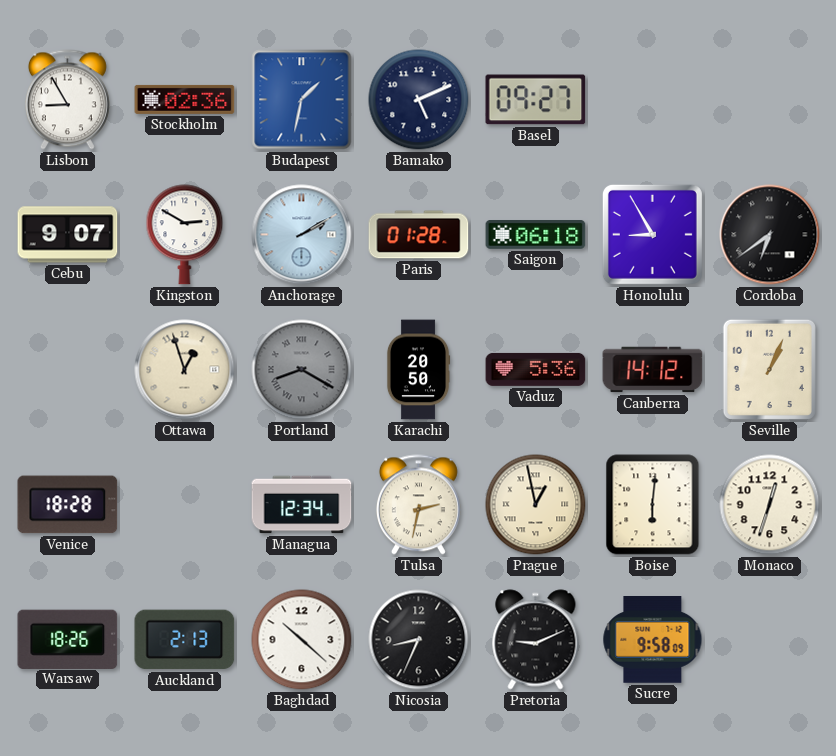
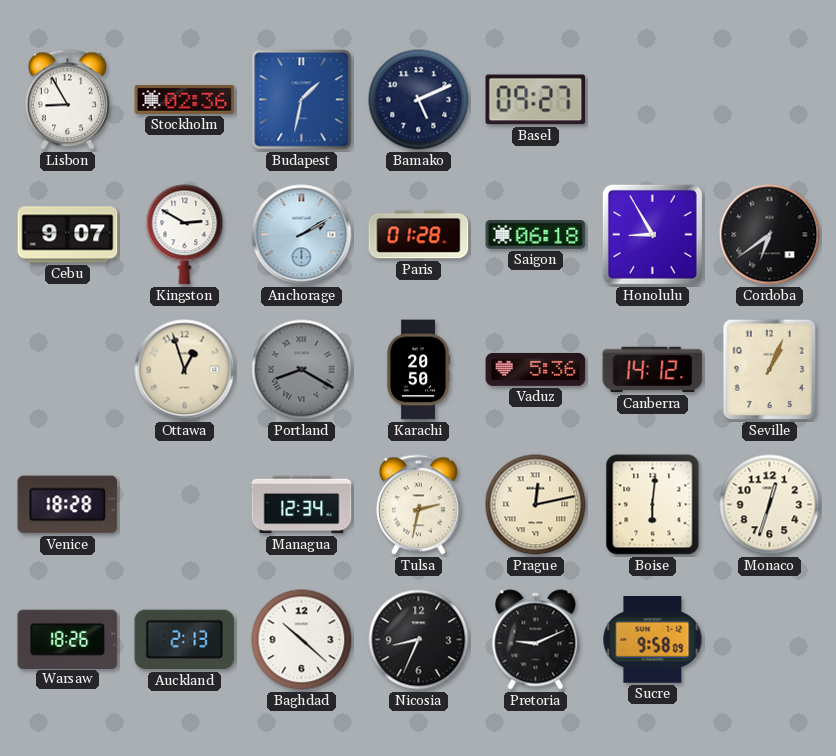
Prague: 12:58 -> 12:13
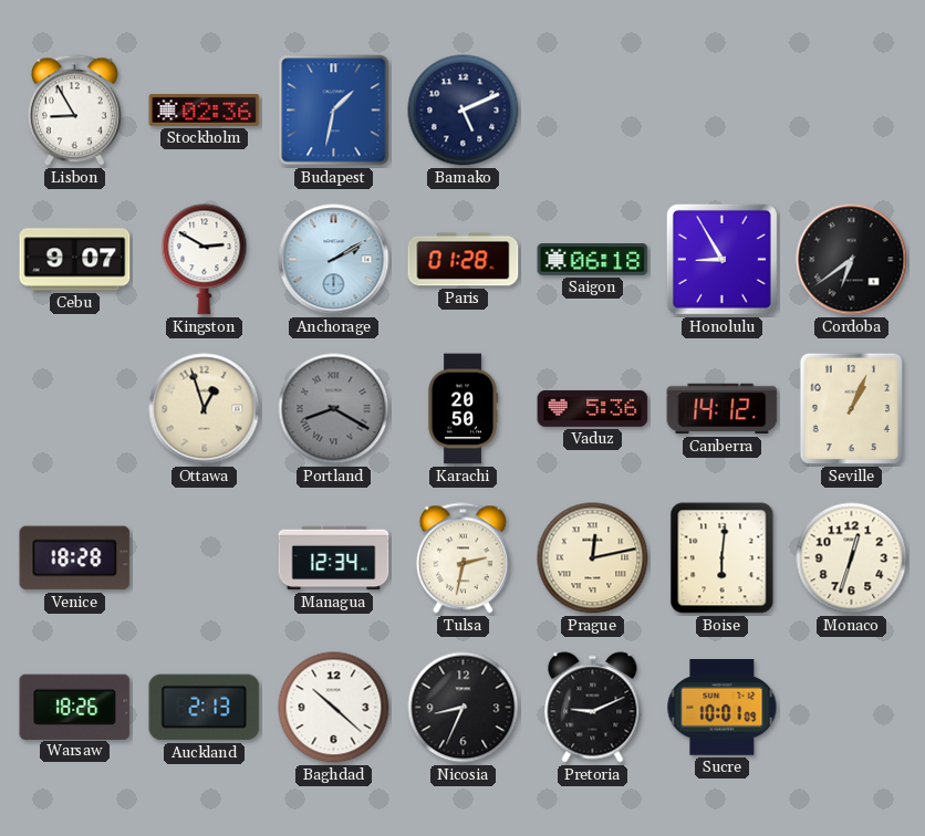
Basel: 09:27 -> none
Sucre: 9:58 -> 10:01
